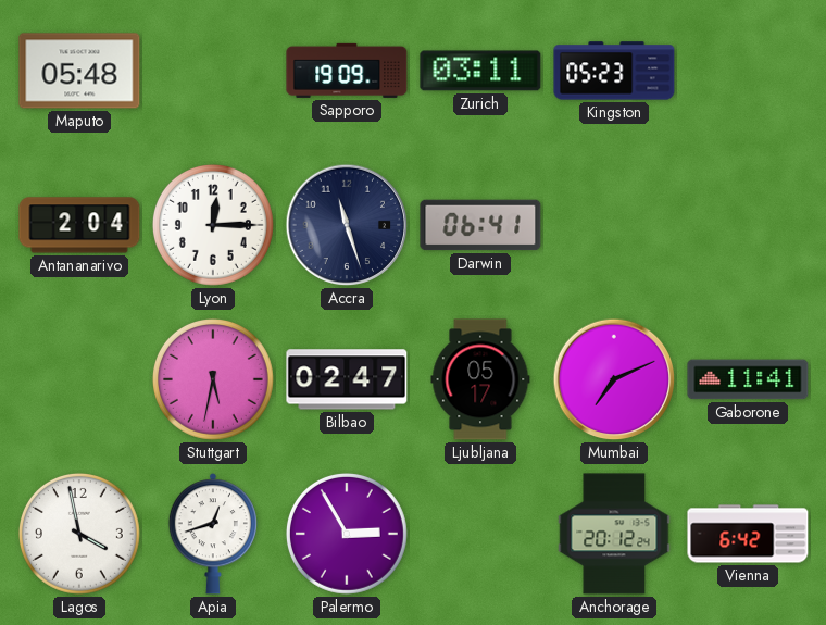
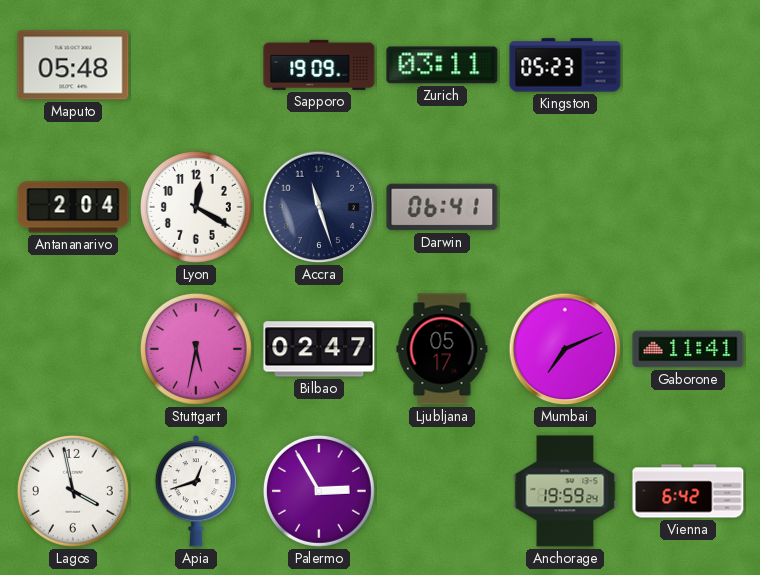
Lyon: 12:15 -> 12:20
Anchorage: 20:12 -> 19:59
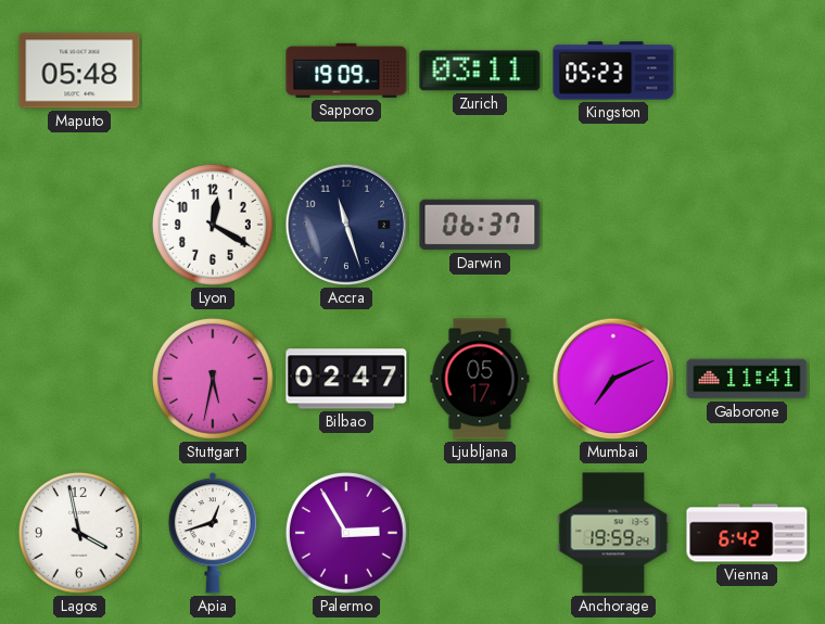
Antananarivo: 2:04 -> none
Darwin: 06:41 -> 06:37
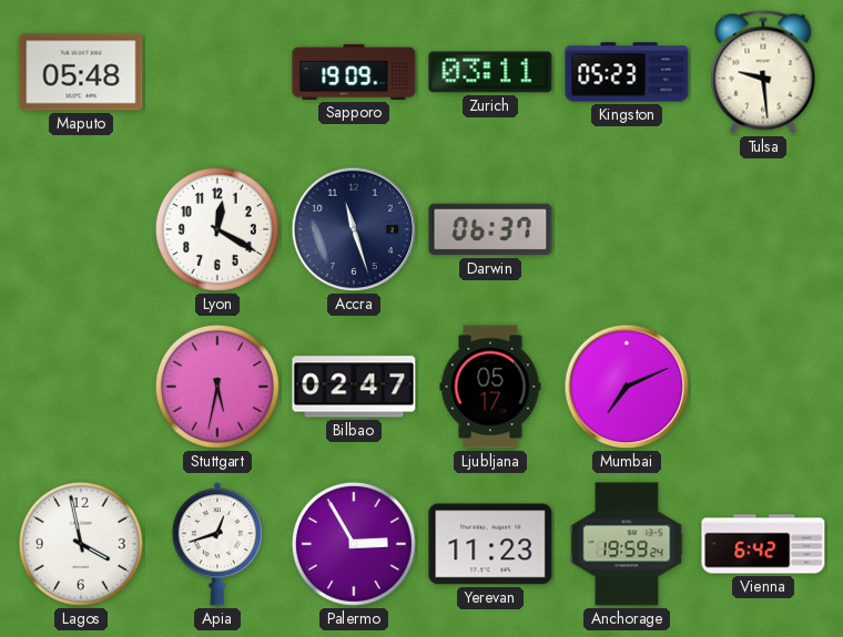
Tulsa: none -> 9:29
Gaborone: 11:41 -> none
Yerevan: none -> 11:23
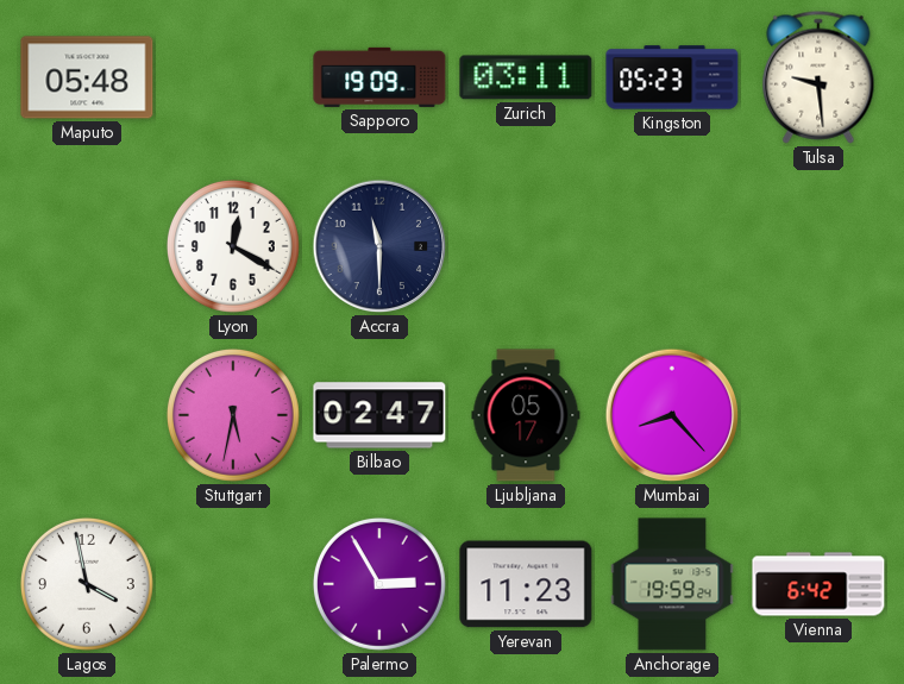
Accra: 11:27 -> 11:30
Darwin: 06:37 -> none
Mumbai: 7:11 -> 8:23
Apia: 12:42 -> none
